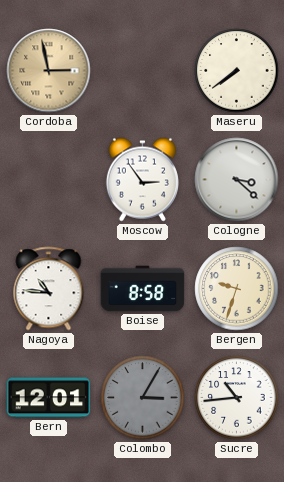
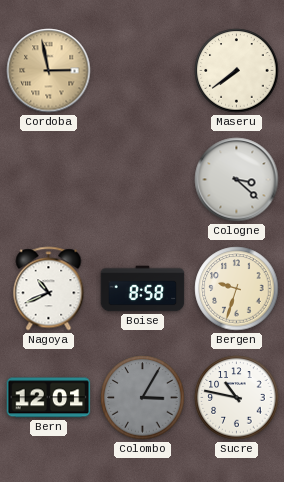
Moscow: 2:54 -> none
Nagoya: 10:46 -> 10:41
Sucre: 10:44 -> 10:47
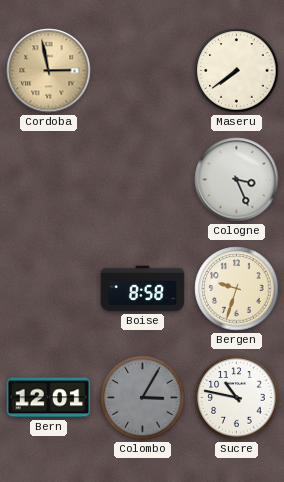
Cologne: 3:22 -> 3:26
Nagoya: 10:41 -> none
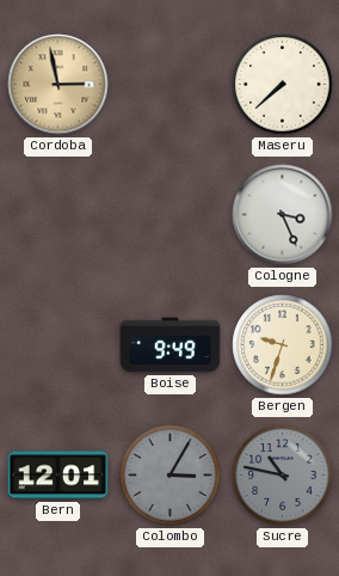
Maseru: 7:39 -> 7:38
Boise: 8:58 -> 9:49
Sucre dial: white -> grey
